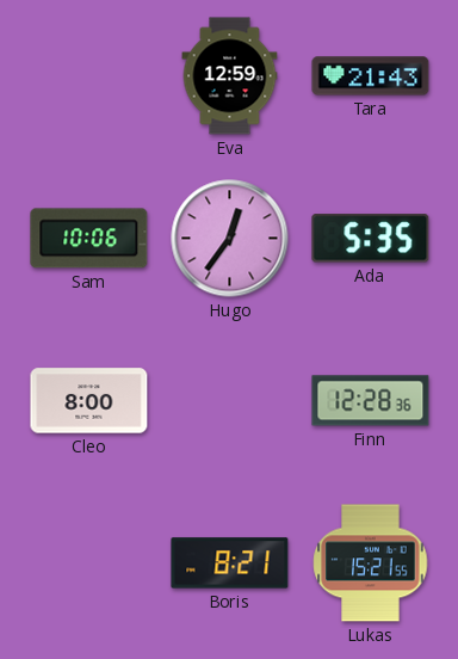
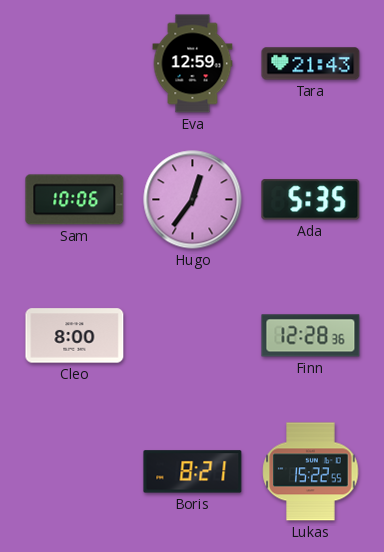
Lukas: 15:21 -> 15:22
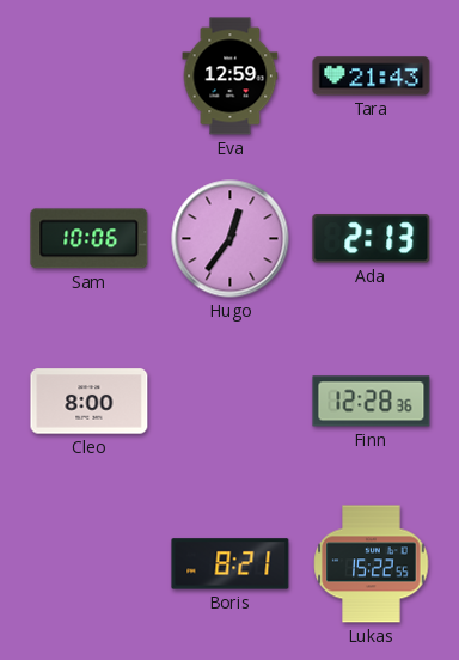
Ada: 5:35 -> 2:13
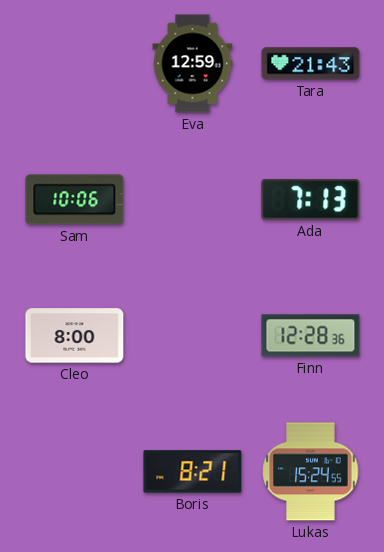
Hugo: 12:36 -> none
Ada: 2:13 -> 7:13
Lukas: 15:22 -> 15:24
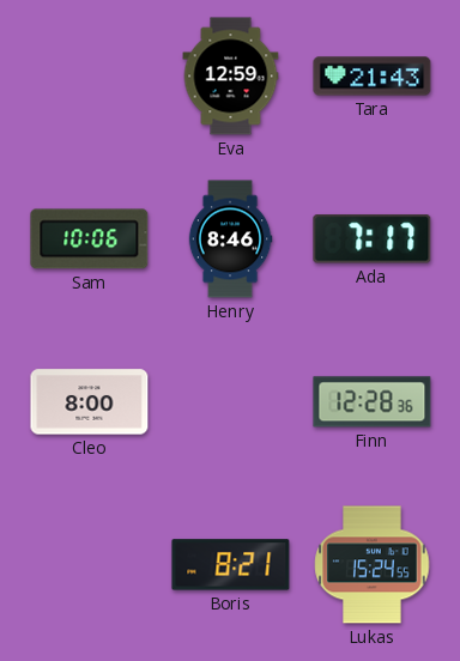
Henry: none -> 8:46
Ada: 7:13 -> 7:17
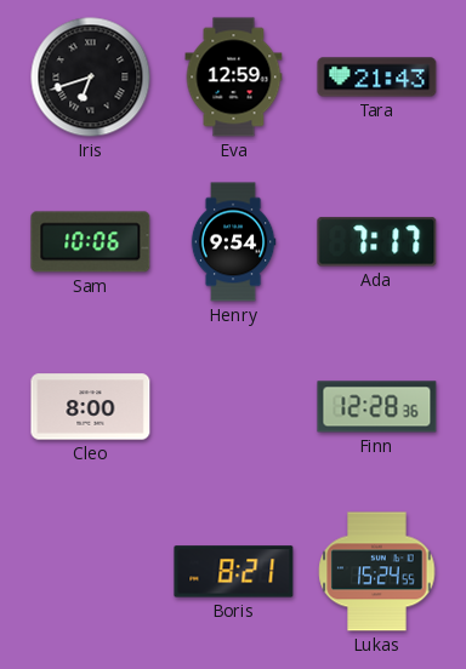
Iris: none -> 6:42
Henry: 8:46 -> 9:54
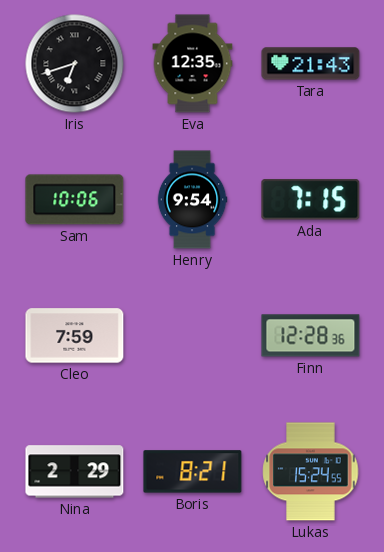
Eva: 12:59 -> 12:35
Ada: 7:17 -> 7:15
Cleo: 8:00 -> 7:59
Nina: none -> 2:29
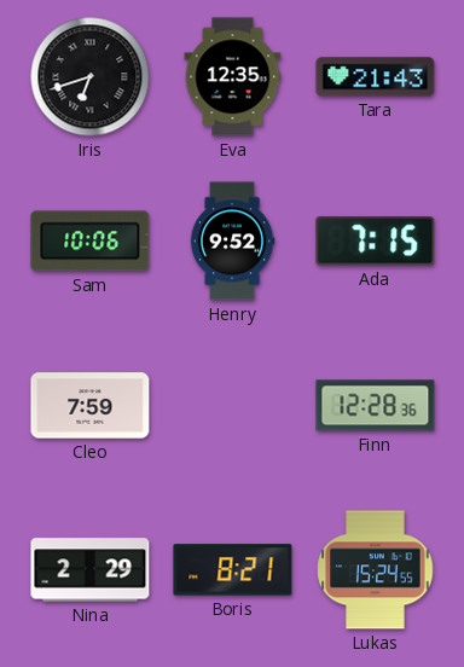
Henry: 9:54 -> 9:52
